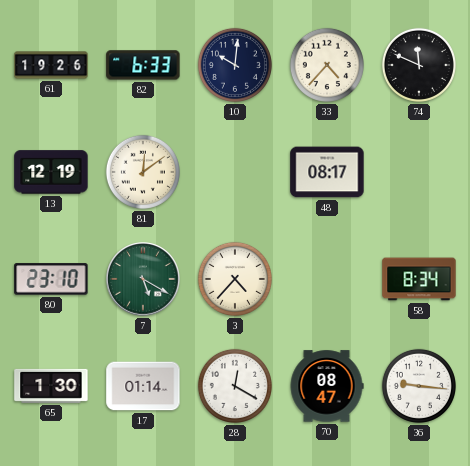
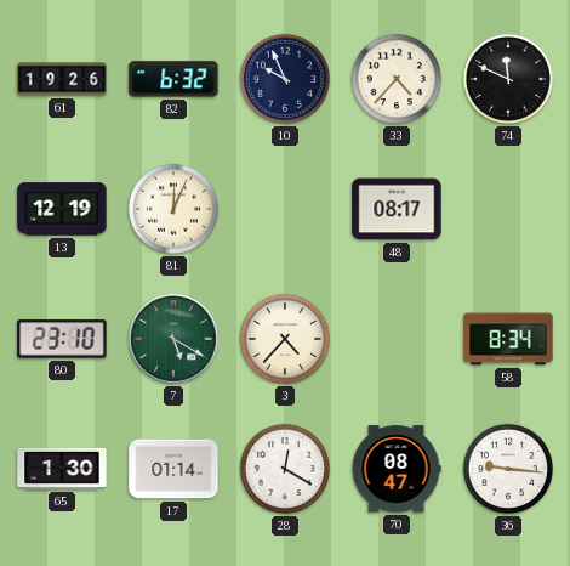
82: 6:33 -> 6:32
10: 10:01 -> 9:56
81: 12:09 -> 12:04
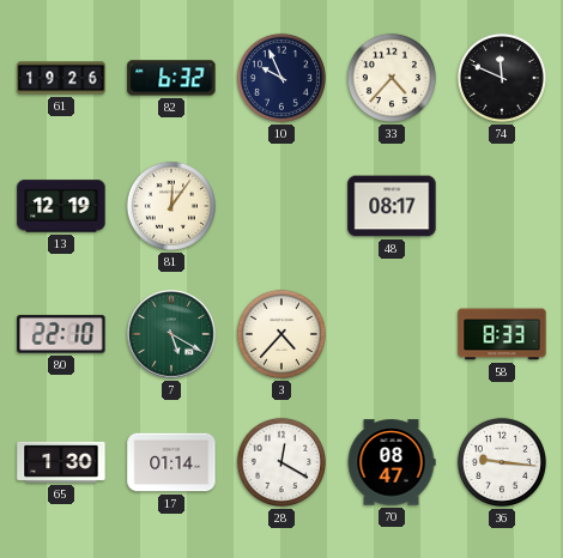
81: 12:04 -> 12:06
80: 23:10 -> 22:10
58: 8:34 -> 8:33
